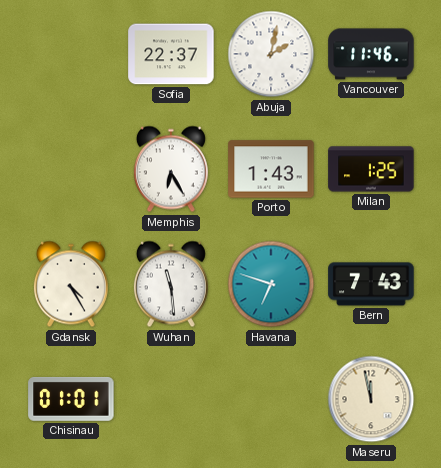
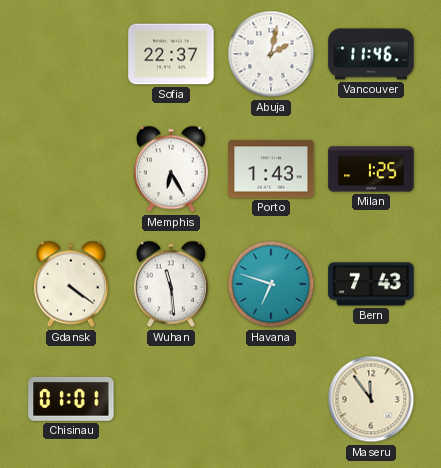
Gdansk: 4:25 -> 4:21
Maseru: 11:58 -> 11:54
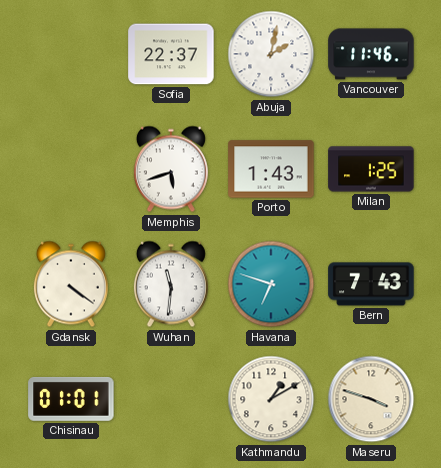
Memphis: 6:25 -> 5:42
Wuhan: 11:29 -> 11:31
Kathmandu: none -> 1:10
Maseru: 11:54 -> 3:48
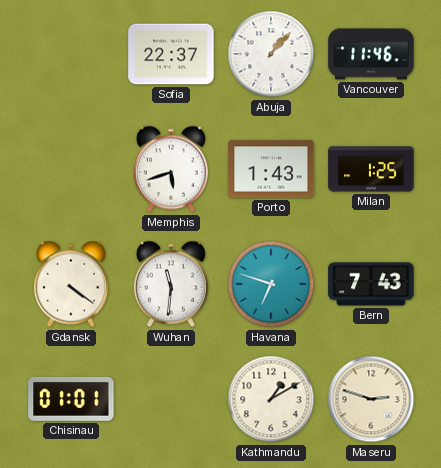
Abuja: 2:02 -> 1:07
Maseru: 3:48 -> 2:48
